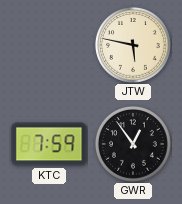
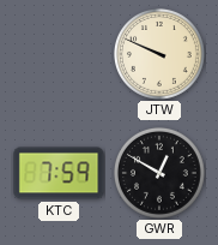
JTW: 5:47 -> 9:49
GWR: 12:54 -> 12:50
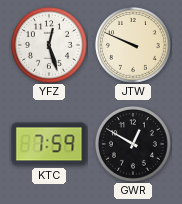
YFZ: none -> 12:27
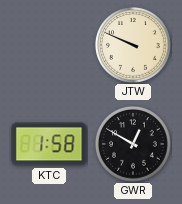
YFZ: 12:27 -> none
KTC: 7:59 -> 1:58
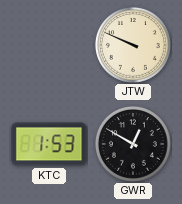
KTC: 1:58 -> 1:53
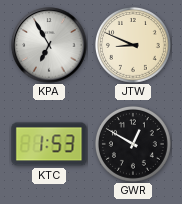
KPA: none -> 6:55
JTW: 9:49 -> 8:49
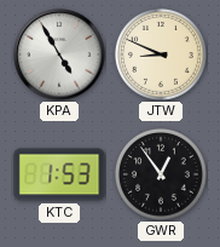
KPA: 6:55 -> 4:55
GWR: 12:50 -> 12:54
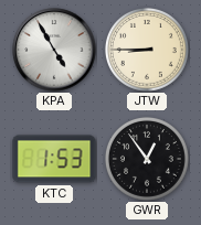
JTW: 8:49 -> 8:45
